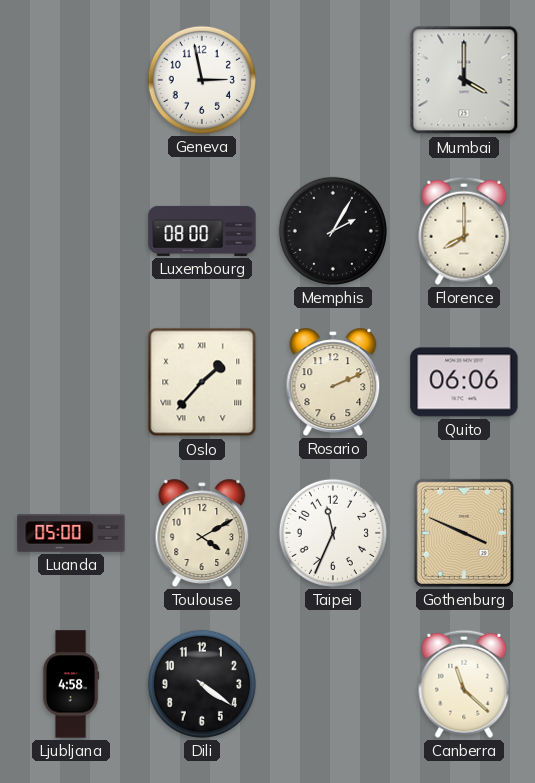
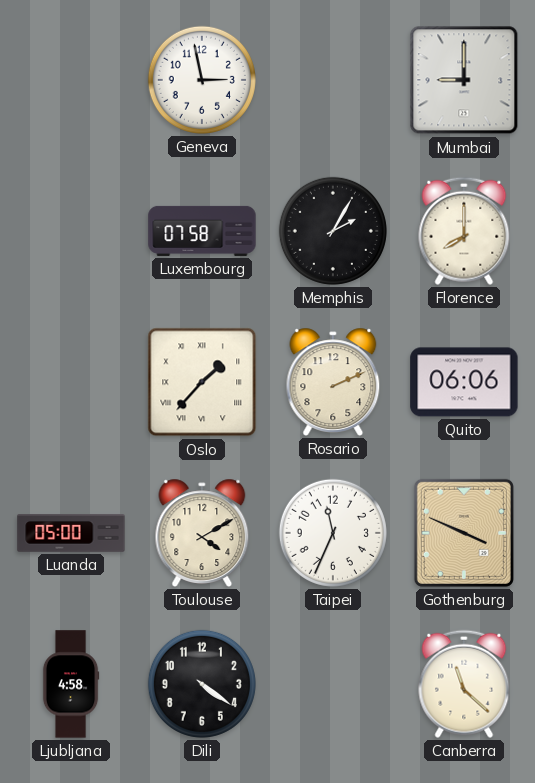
Mumbai: 4:00 -> 9:00
Luxembourg: 08:00 -> 07:58
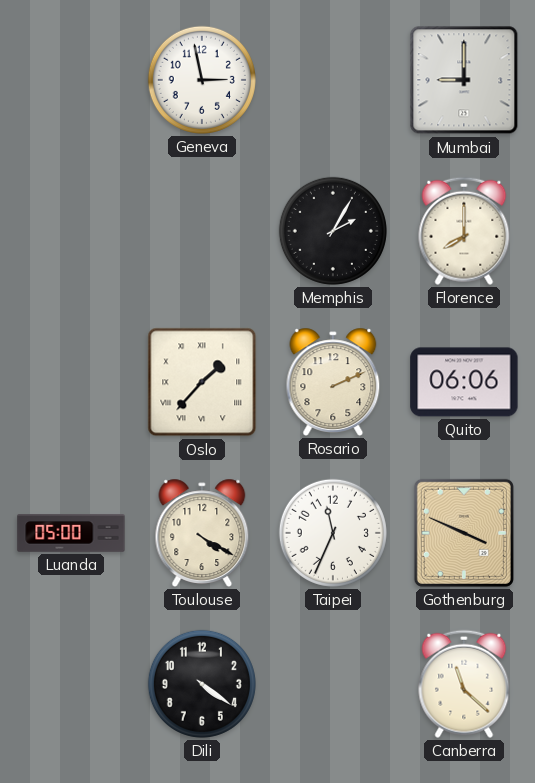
Luxembourg: 07:58 -> none
Toulouse: 4:10 -> 4:20
Ljubljana: 4:58 -> none
